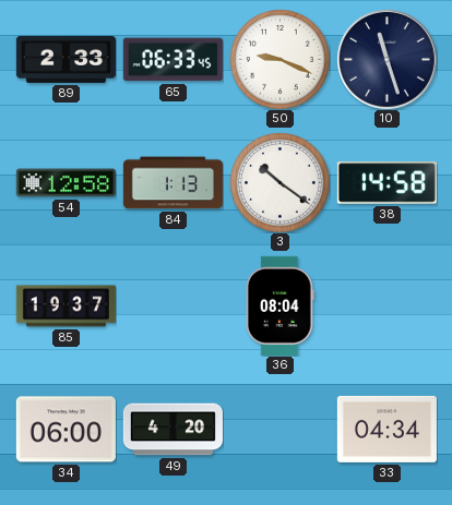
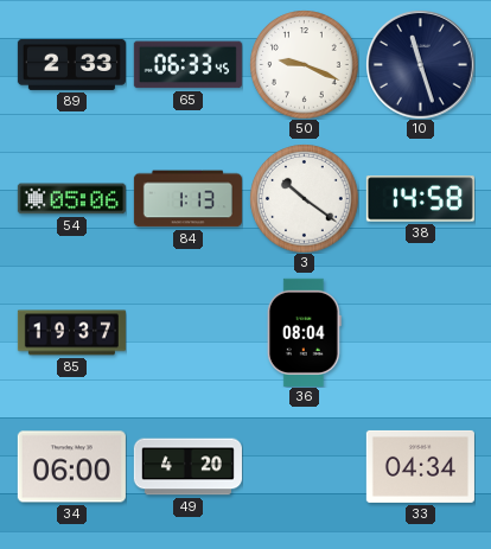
54: 12:58 -> 05:06
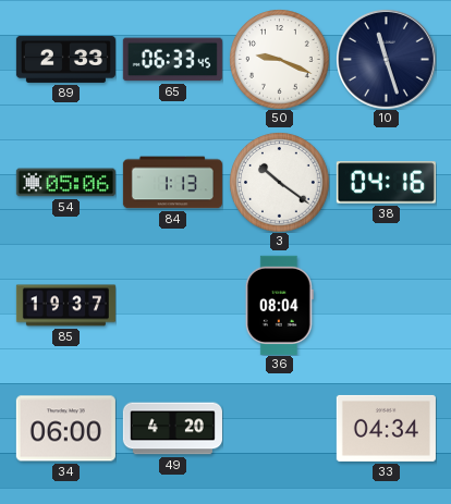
38: 14:58 -> 04:16
